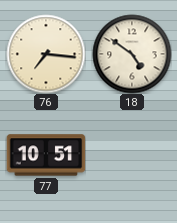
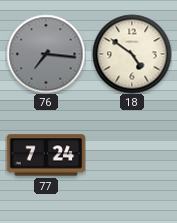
76 dial: cream -> grey
77: 10:51 -> 7:24
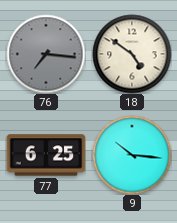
77: 7:24 -> 6:25
9: none -> 10:16
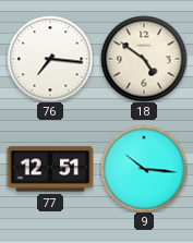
76 dial: grey -> white
77: 6:25 -> 12:51
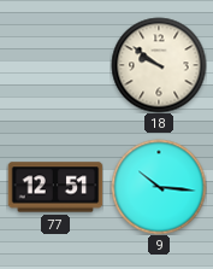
76: 7:16 -> none
18: 4:51 -> 9:51
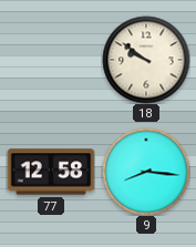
77: 12:51 -> 12:58
9: 10:16 -> 8:16
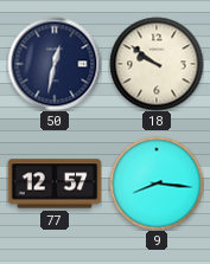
50: none -> 12:32
77: 12:58 -> 12:57
